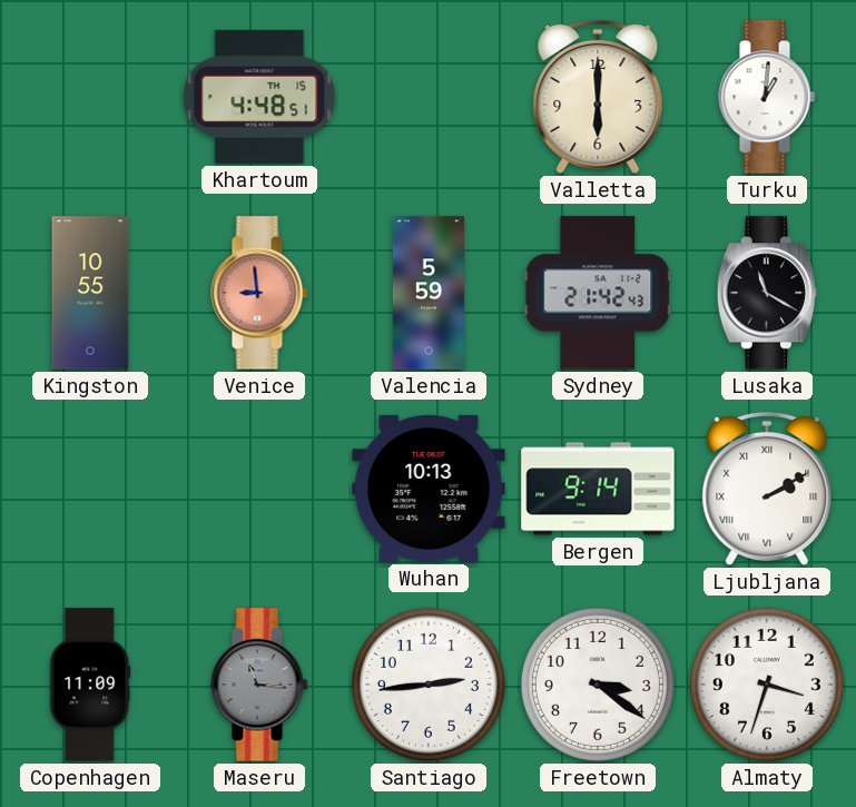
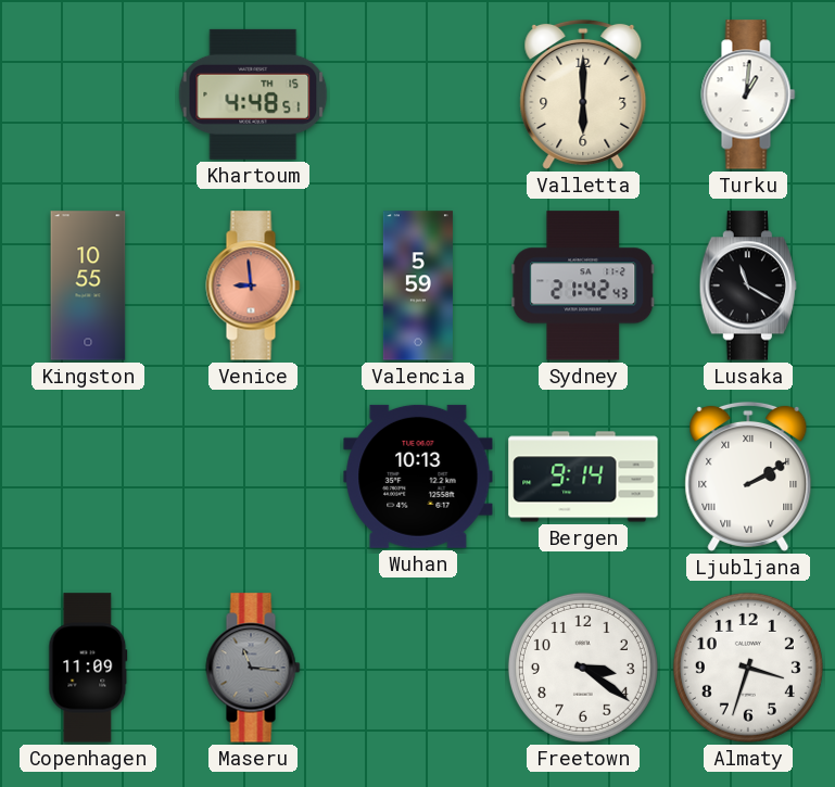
Santiago: 2:44 -> none
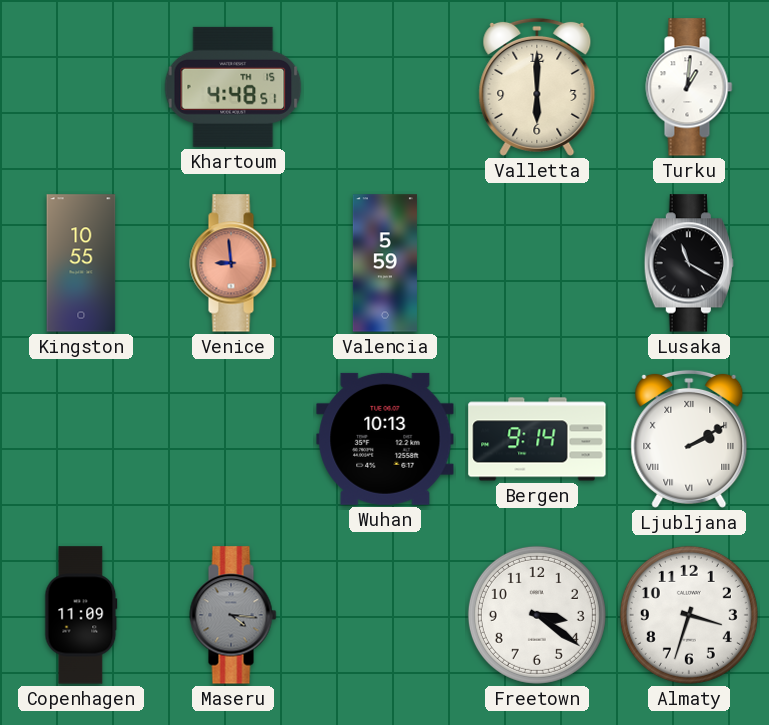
Sydney: 21:42 -> none
Maseru: 11:16 -> 4:16
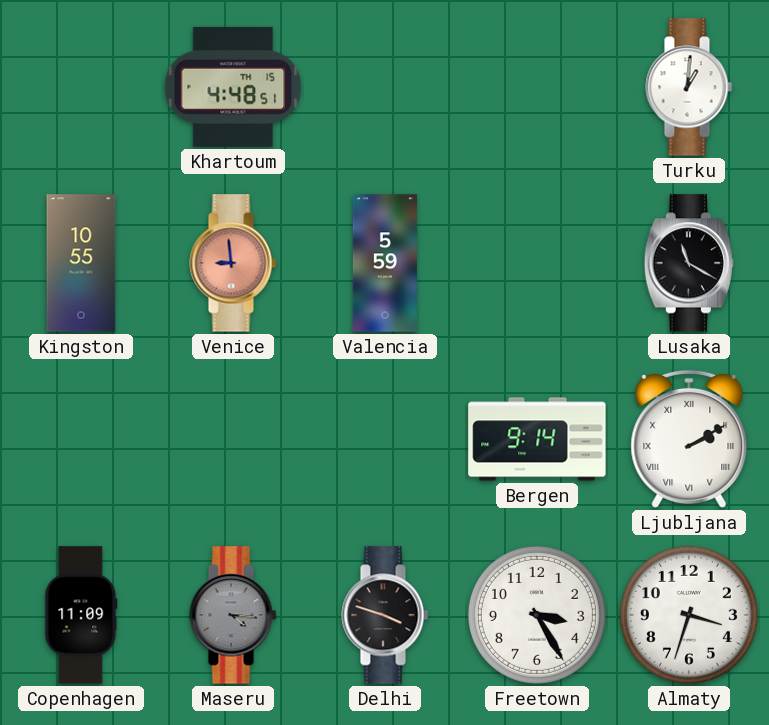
Valletta: 6:00 -> none
Wuhan: 10:13 -> none
Delhi: none -> 3:48
Freetown: 3:21 -> 3:25
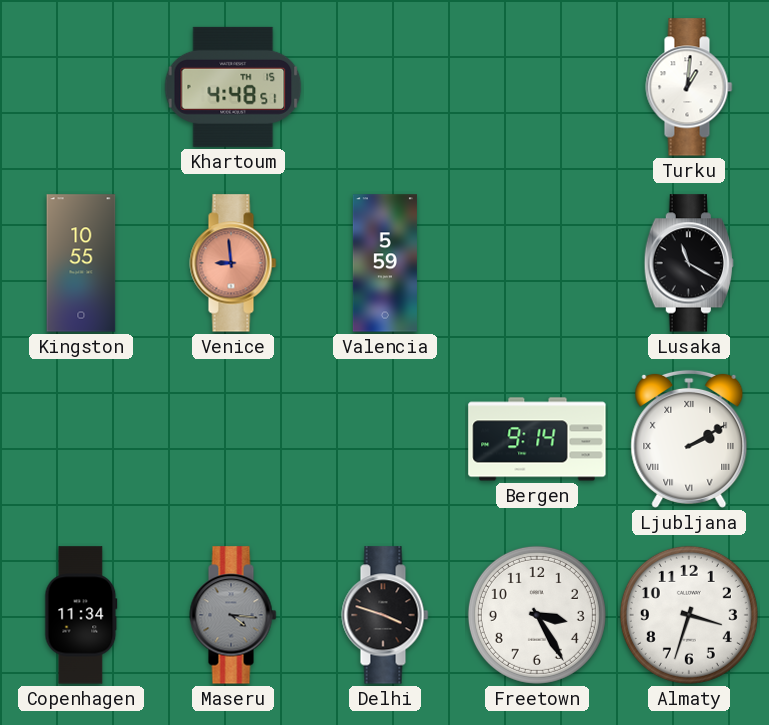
Copenhagen: 11:09 -> 11:34
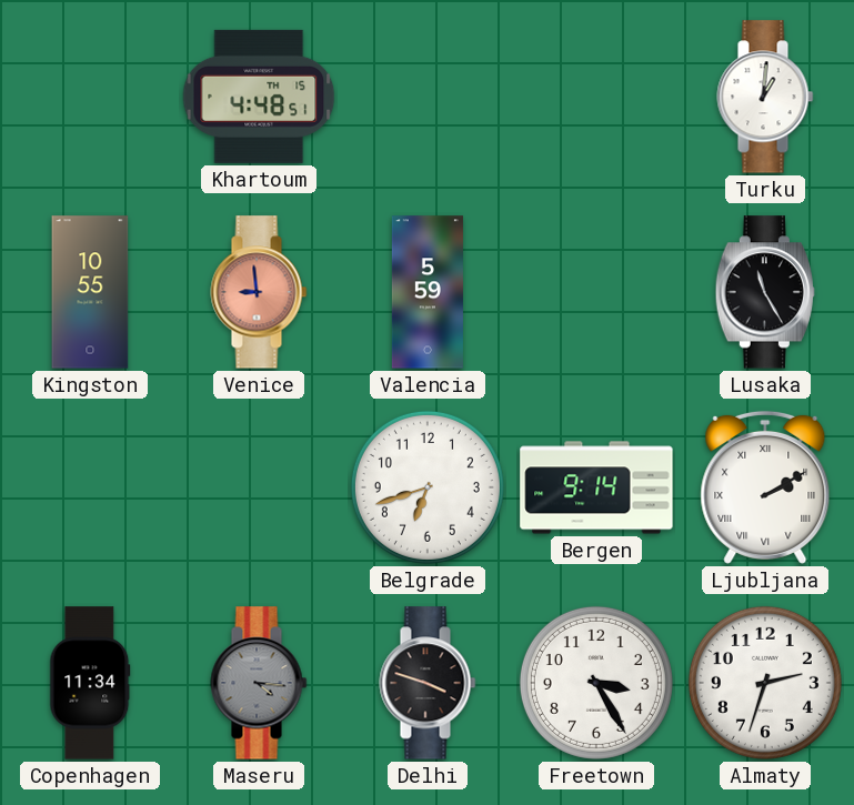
Lusaka: 11:20 -> 11:25
Belgrade: none -> 6:42
Almaty: 3:33 -> 2:33
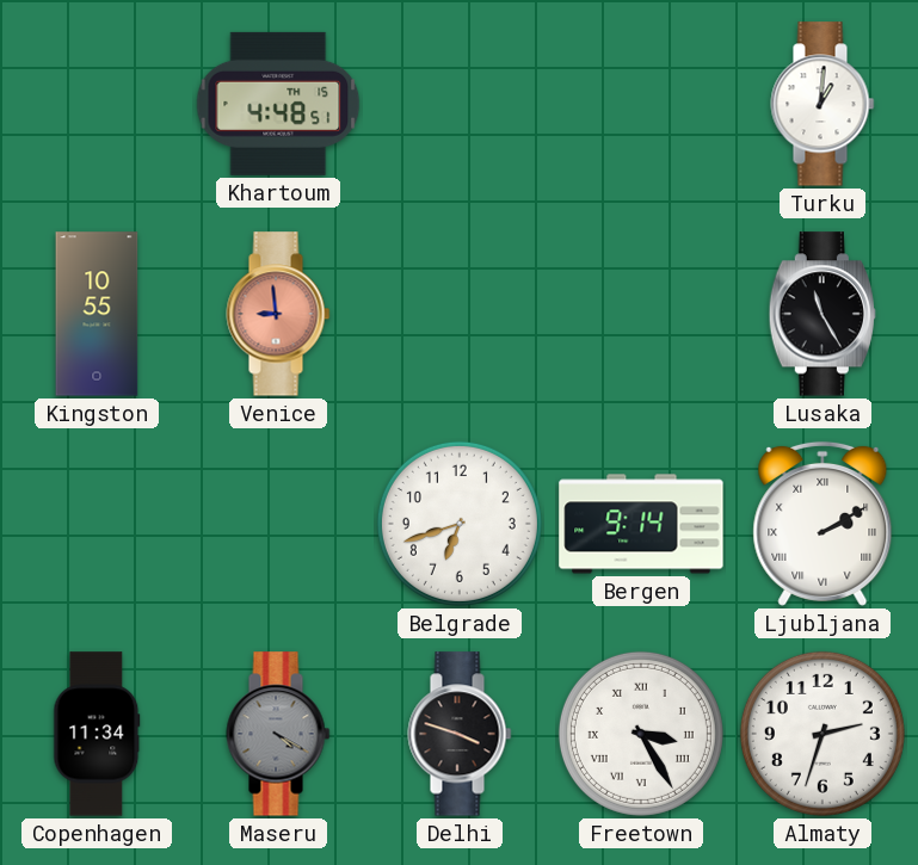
Valencia: 5:59 -> none
Maseru: 4:16 -> 4:20
Freetown numerals: Arabic -> Roman
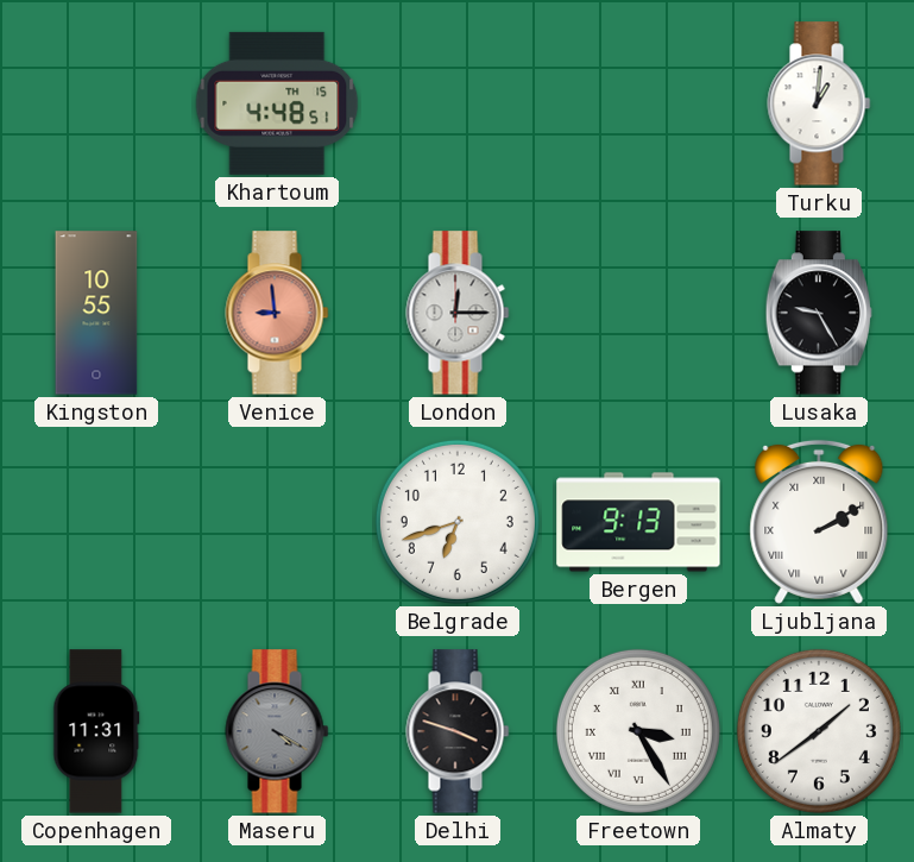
London: none -> 12:15
Lusaka: 11:25 -> 9:25
Bergen: 9:14 -> 9:13
Copenhagen: 11:34 -> 11:31
Almaty: 2:33 -> 1:39
